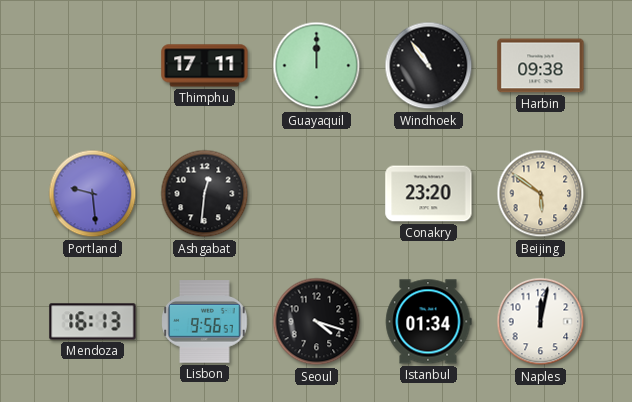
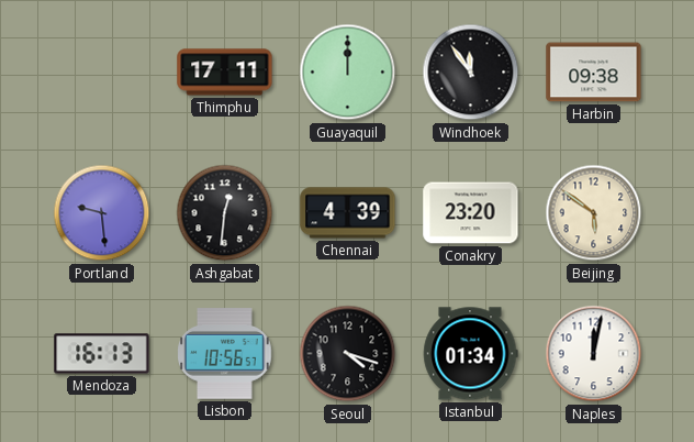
Windhoek: 10:54 -> 11:54
Chennai: none -> 4:39
Lisbon: 9:56 -> 10:56
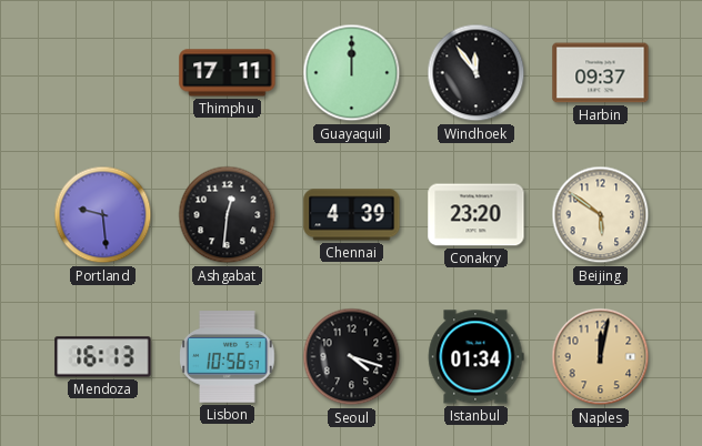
Harbin: 09:38 -> 09:37
Naples dial: white -> champagne
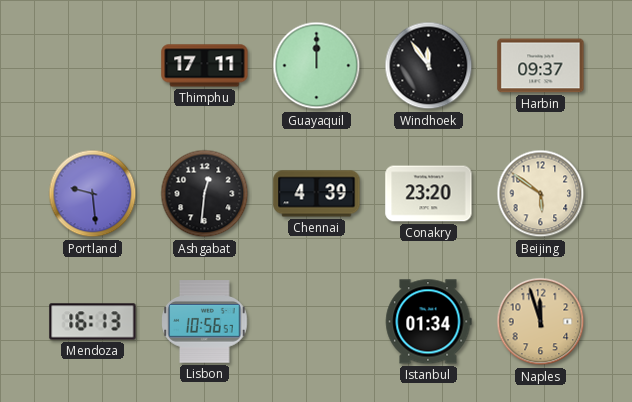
Seoul: 4:18 -> none
Naples: 12:02 -> 11:57
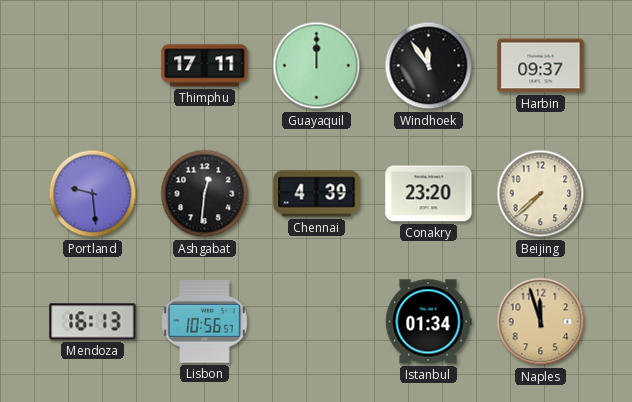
Beijing: 5:51 -> 7:38
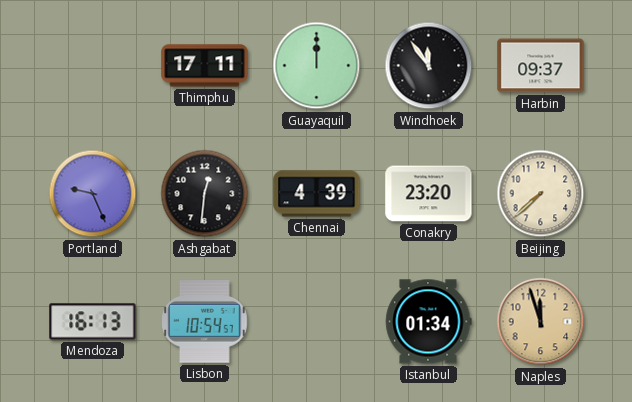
Portland: 9:29 -> 9:26
Lisbon: 10:56 -> 10:54
